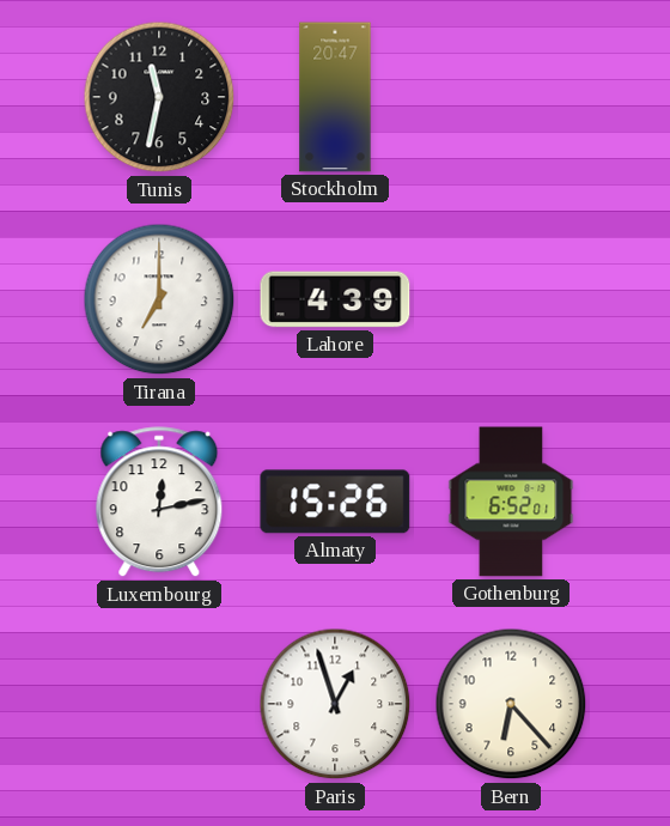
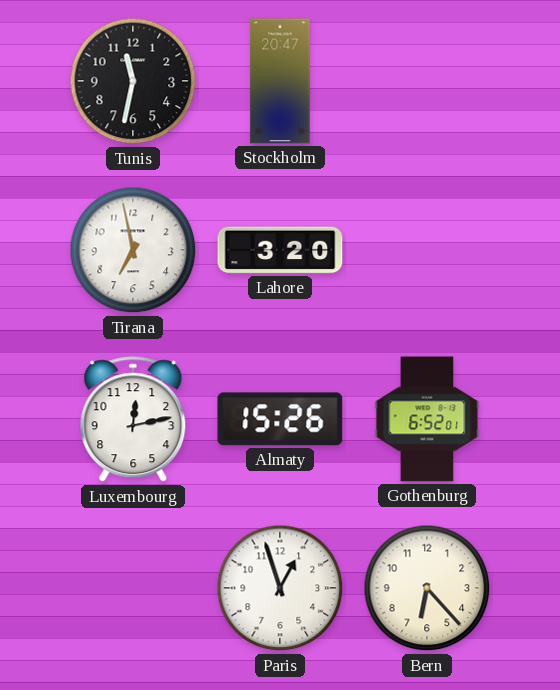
Tirana: 7:00 -> 6:58
Lahore: 4:39 -> 3:20
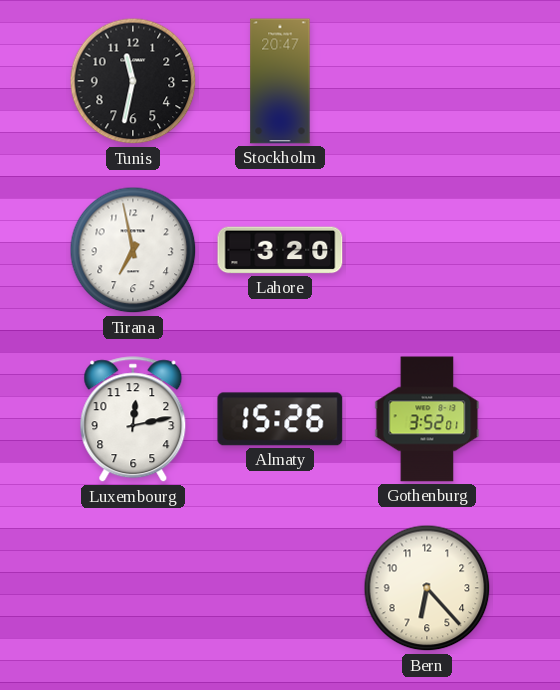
Gothenburg: 6:52 -> 3:52
Paris: 12:57 -> none
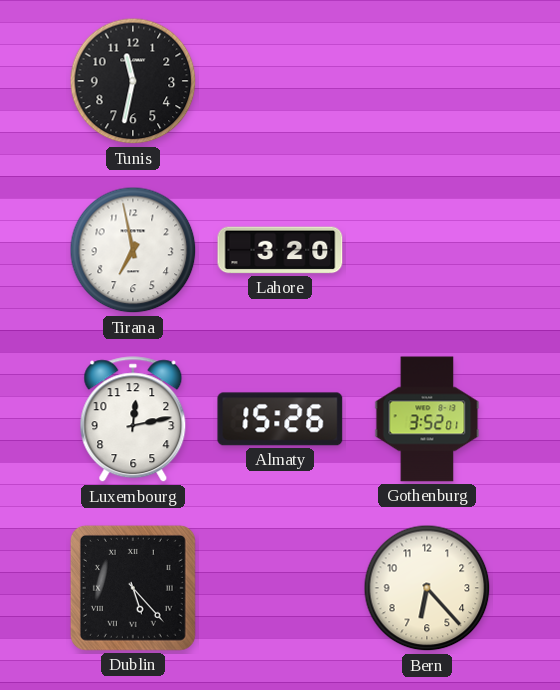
Stockholm: 20:47 -> none
Dublin: none -> 5:23
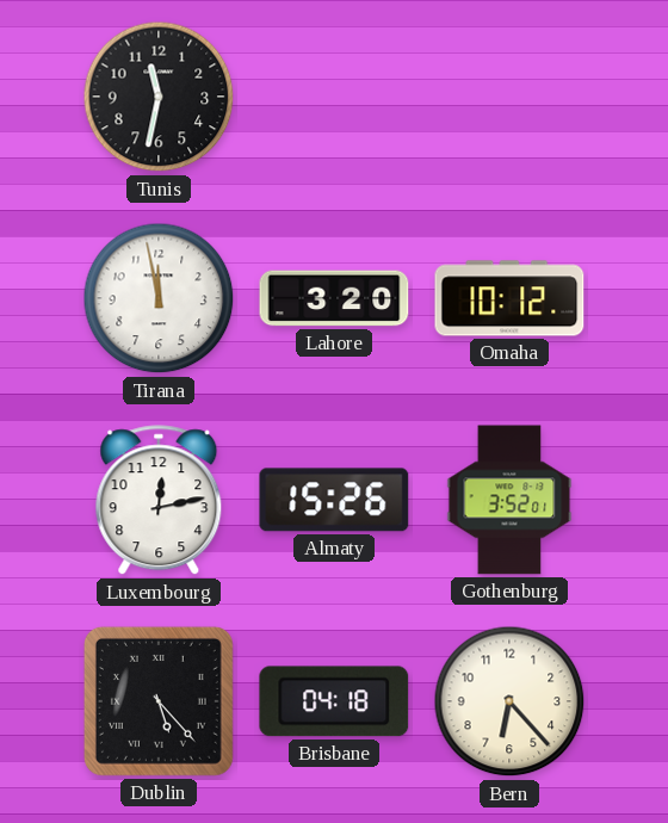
Tirana: 6:58 -> 11:58
Omaha: none -> 10:12
Brisbane: none -> 04:18
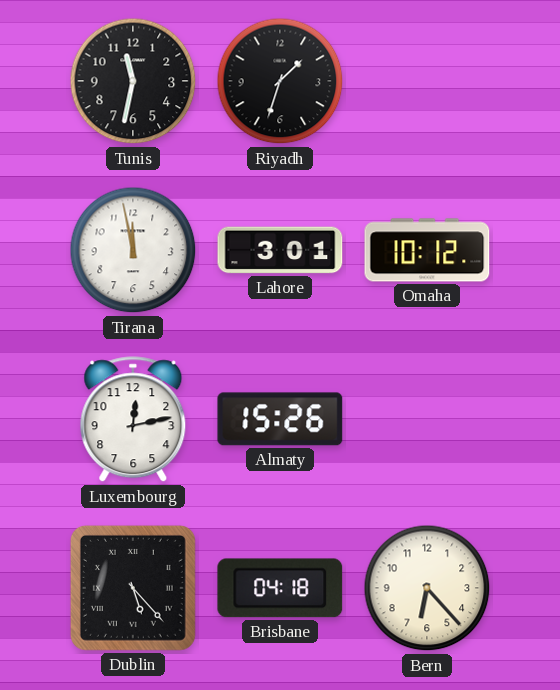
Riyadh: none -> 1:33
Lahore: 3:20 -> 3:01
Gothenburg: 3:52 -> none
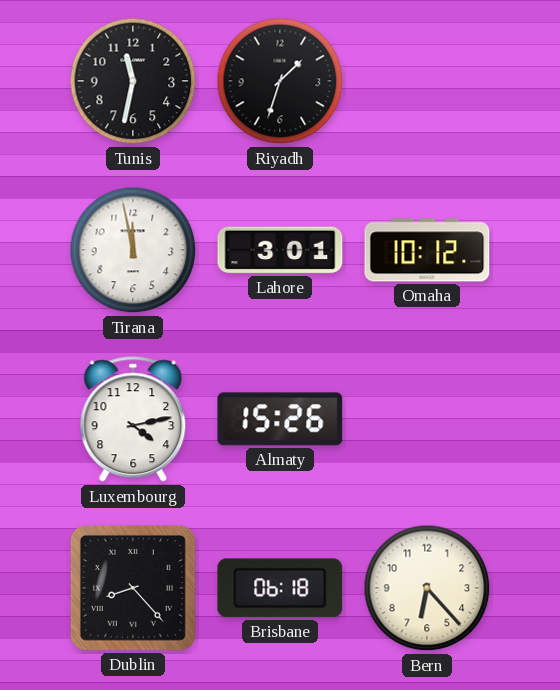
Luxembourg: 12:13 -> 4:13
Dublin: 5:23 -> 8:23
Brisbane: 04:18 -> 06:18
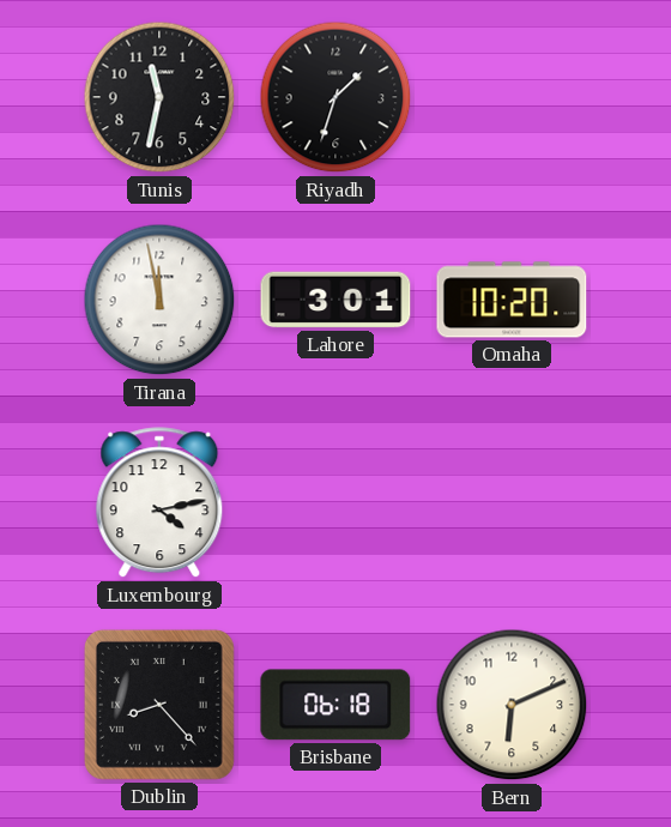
Omaha: 10:12 -> 10:20
Almaty: 15:26 -> none
Bern: 6:23 -> 6:11
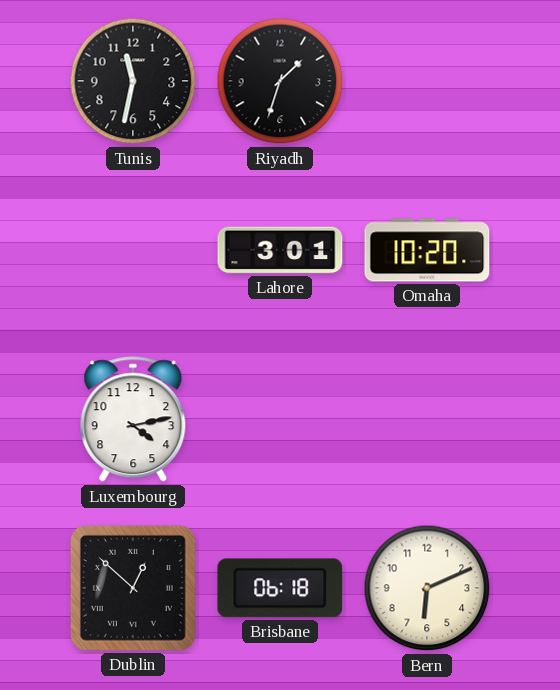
Tirana: 11:58 -> none
Dublin: 8:23 -> 12:52
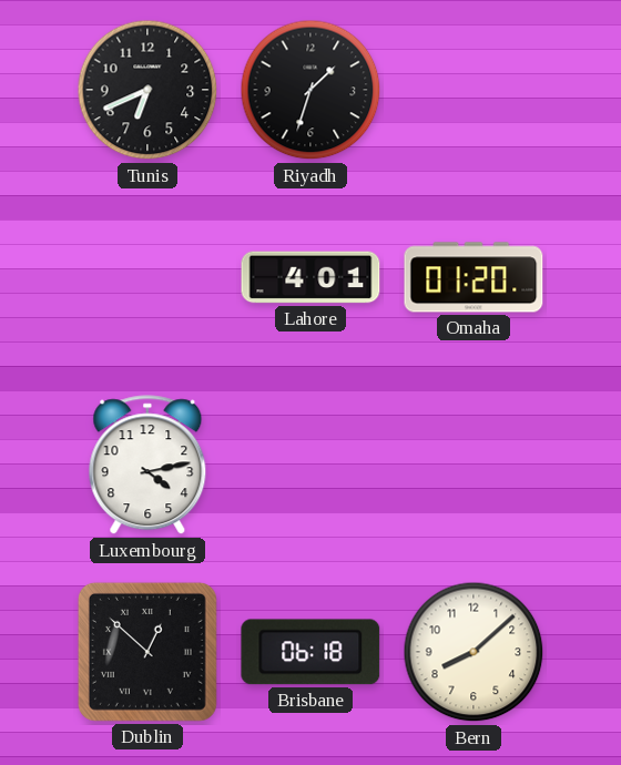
Tunis: 11:32 -> 6:41
Lahore: 3:01 -> 4:01
Omaha: 10:20 -> 01:20
Bern: 6:11 -> 8:08
